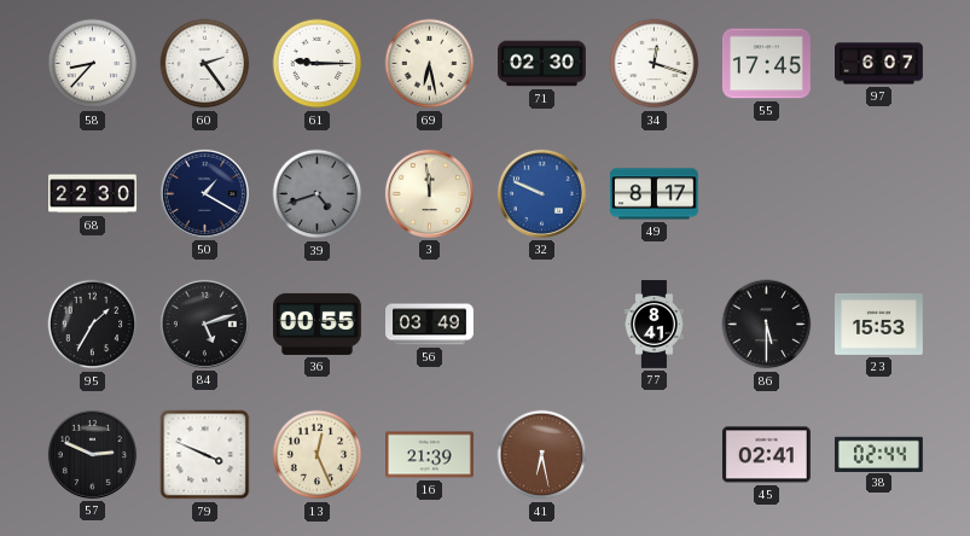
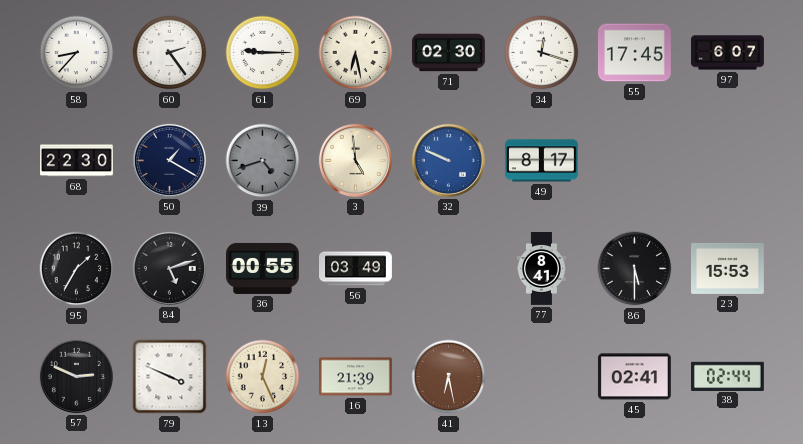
3: 11:59 -> 4:59
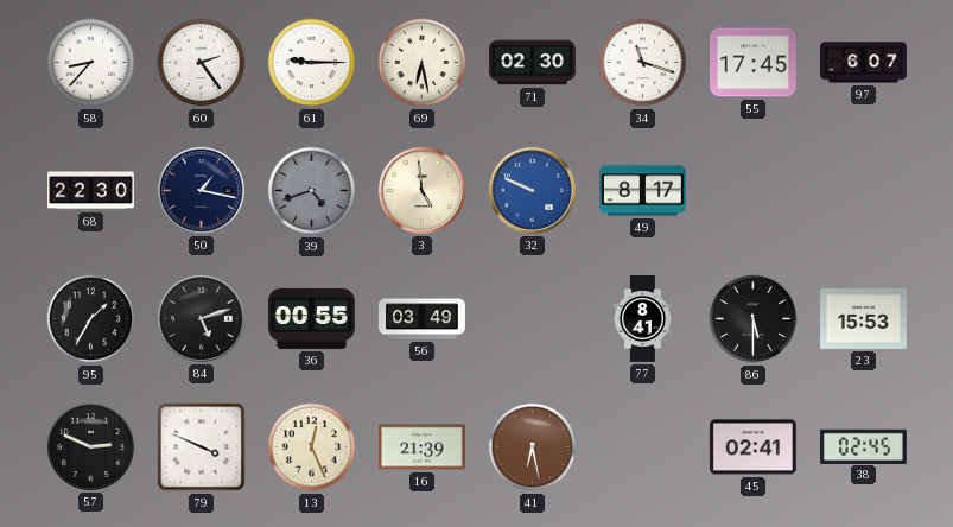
34: 12:18 -> 11:18
50: 1:20 -> 1:17
38: 02:44 -> 02:45
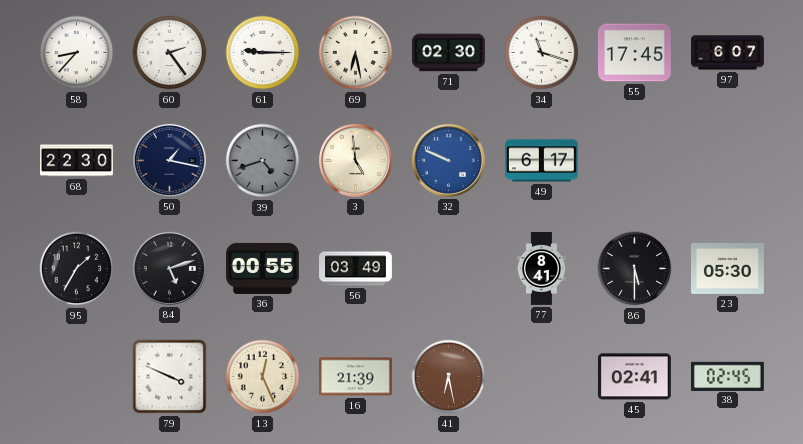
49: 8:17 -> 6:17
23: 15:53 -> 05:30
57: 2:49 -> none
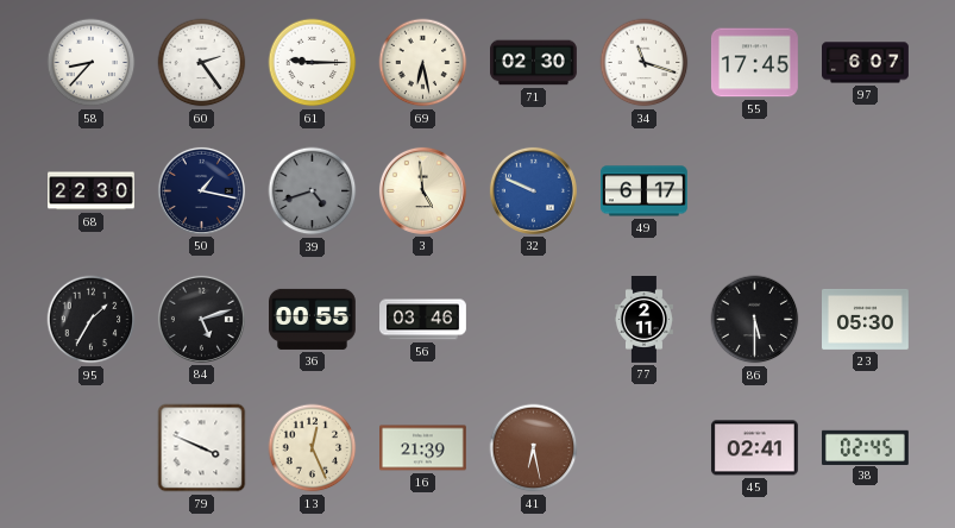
56: 03:49 -> 03:46
77: 8:41 -> 2:11
